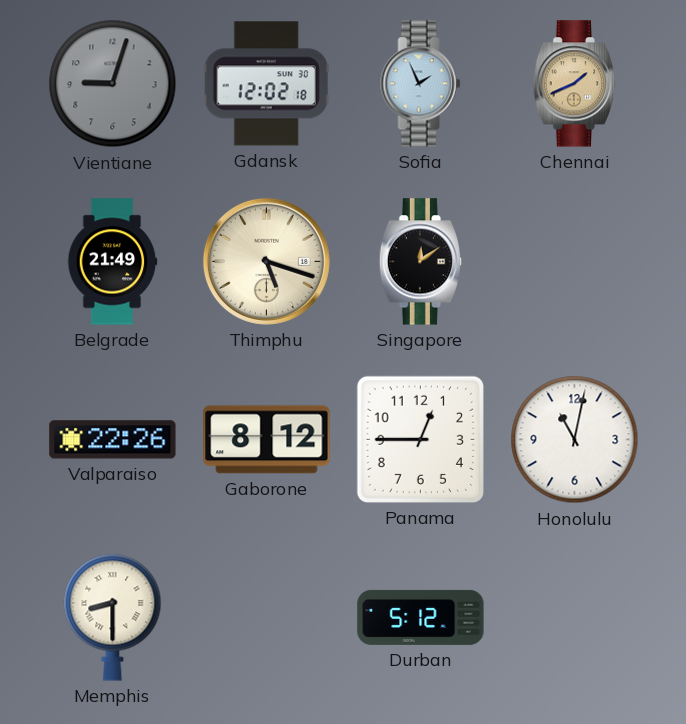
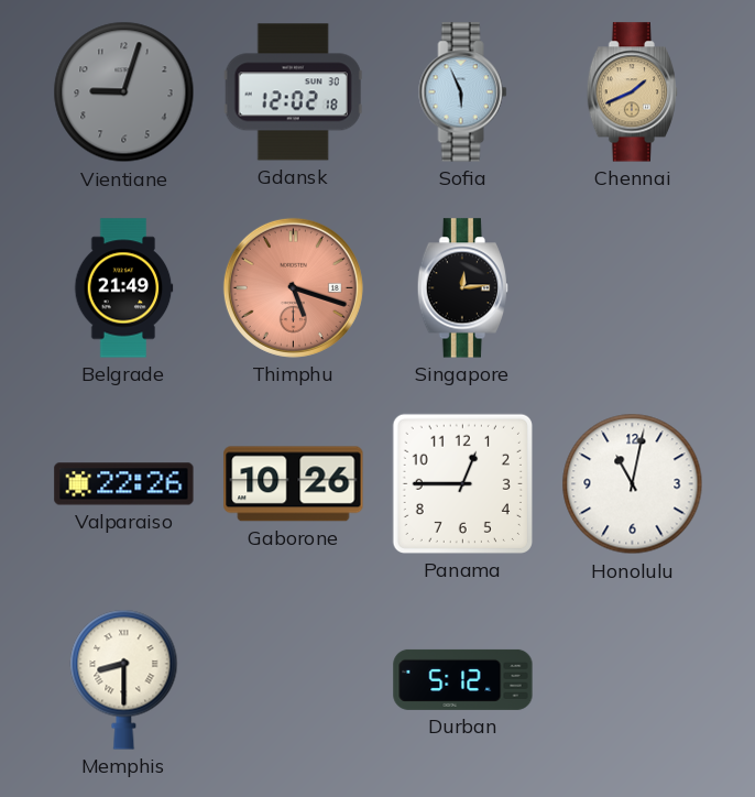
Sofia: 1:56 -> 5:56
Thimphu dial: cream -> salmon
Singapore: 12:09 -> 12:14
Gaborone: 8:12 -> 10:26
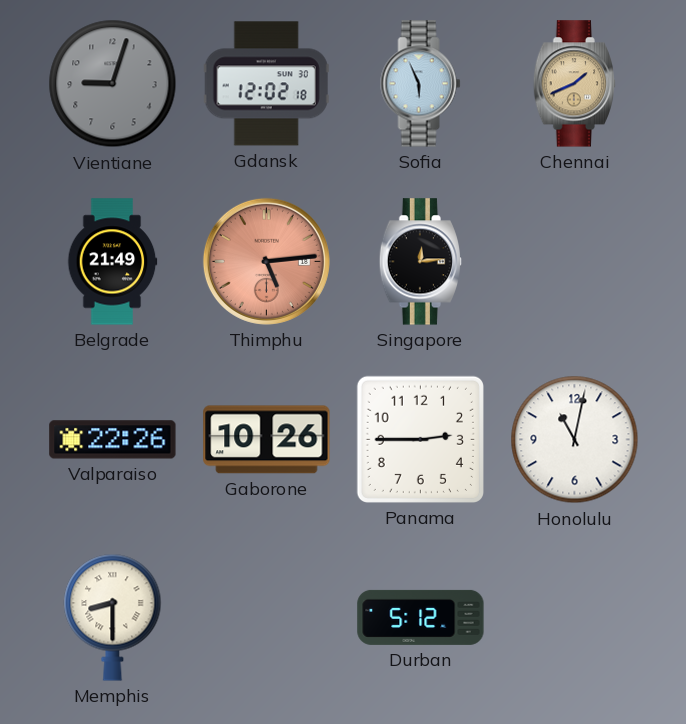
Thimphu: 5:18 -> 5:14
Panama: 12:45 -> 2:45
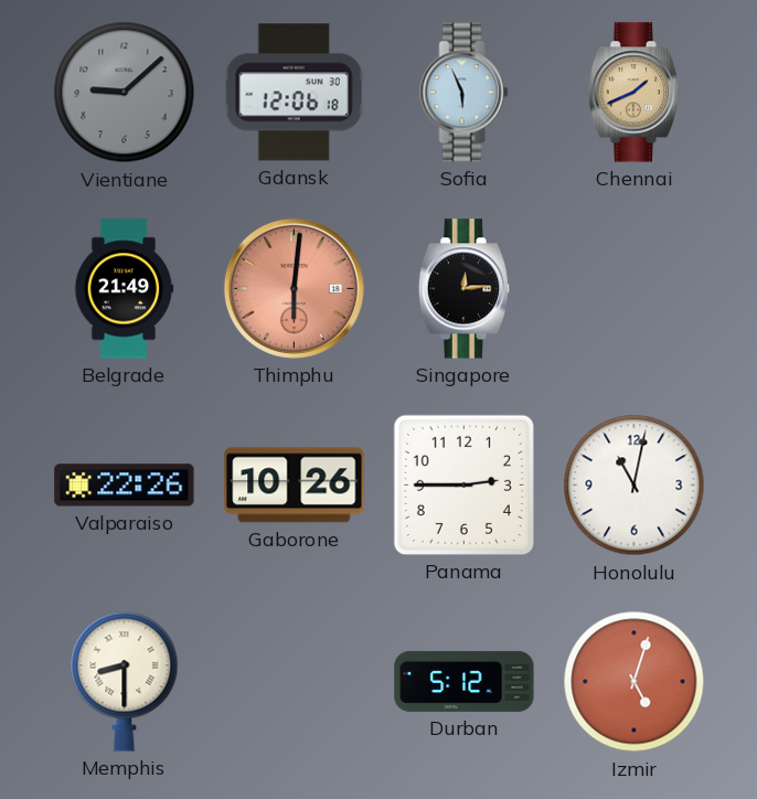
Vientiane: 9:03 -> 9:08
Gdansk: 12:02 -> 12:06
Thimphu: 5:14 -> 6:01
Izmir: none -> 5:03
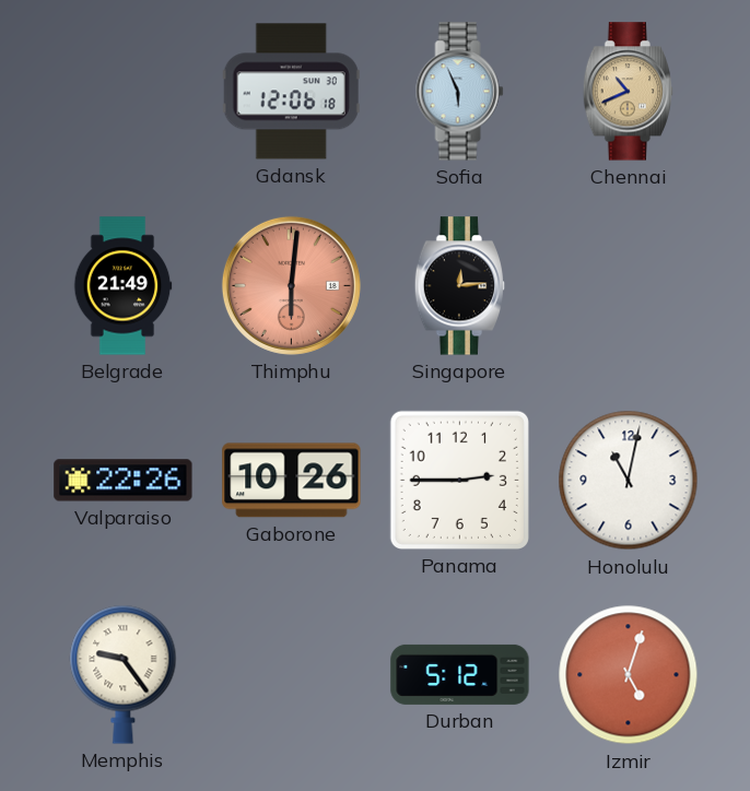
Vientiane: 9:08 -> none
Chennai: 1:41 -> 10:41
Memphis: 8:30 -> 9:24
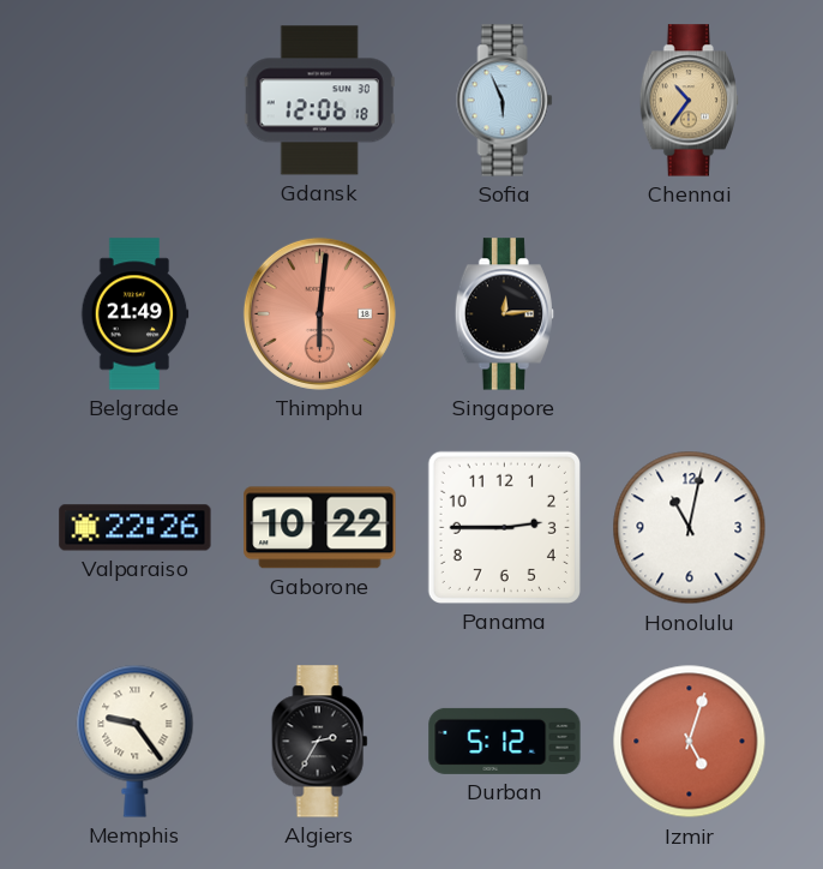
Chennai: 10:41 -> 10:36
Gaborone: 10:26 -> 10:22
Algiers: none -> 2:35
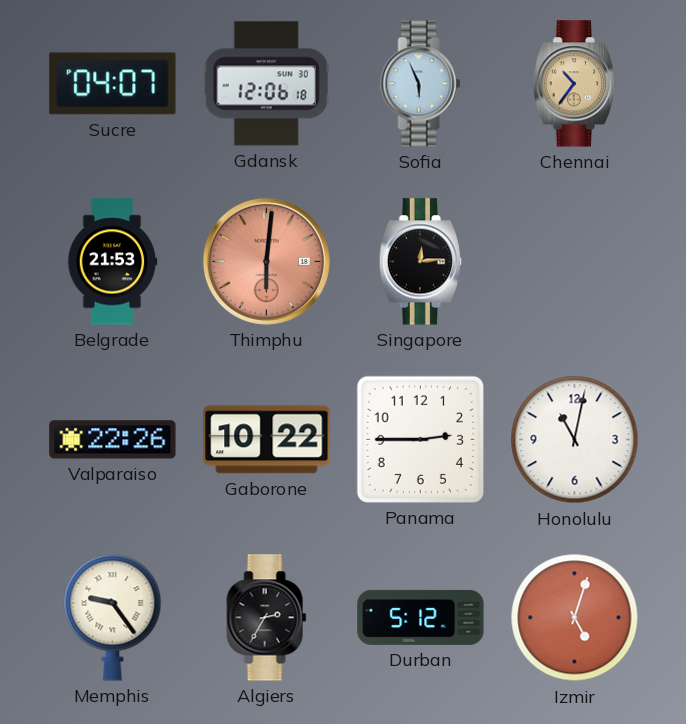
Sucre: none -> 04:07
Belgrade: 21:49 -> 21:53
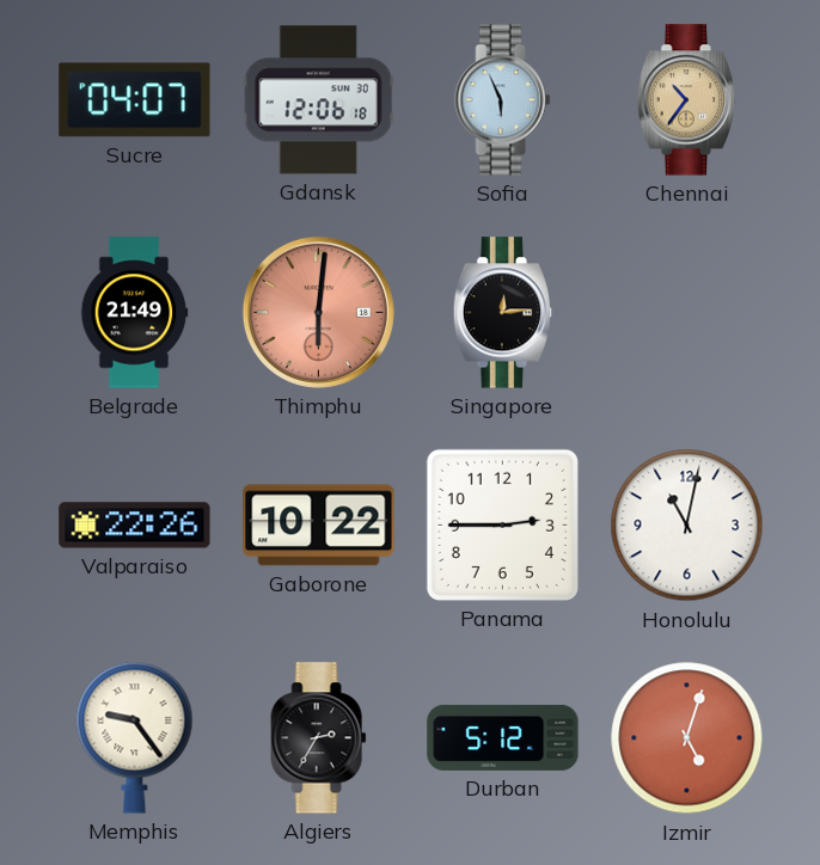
Belgrade: 21:53 -> 21:49
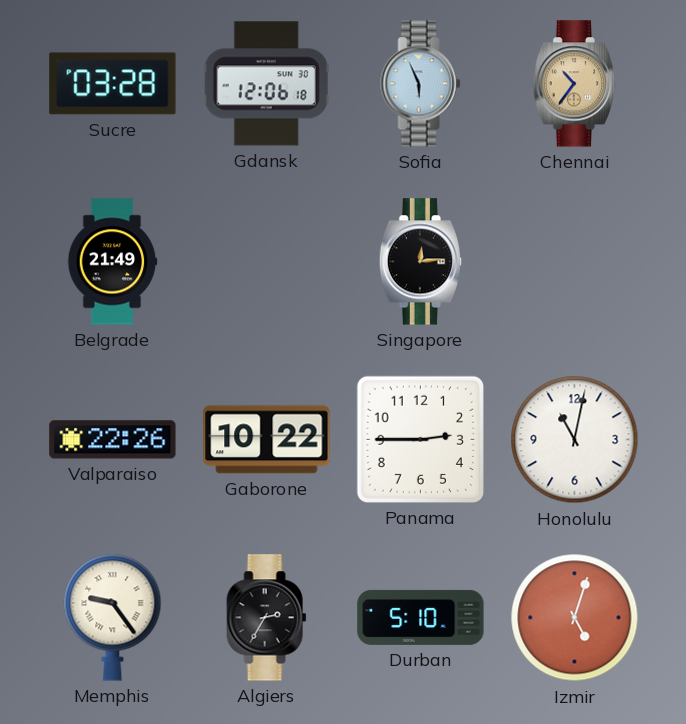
Sucre: 04:07 -> 03:28
Thimphu: 6:01 -> none
Durban: 5:12 -> 5:10
